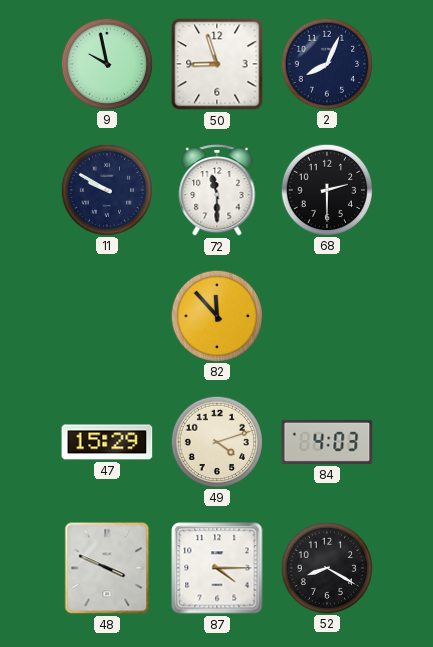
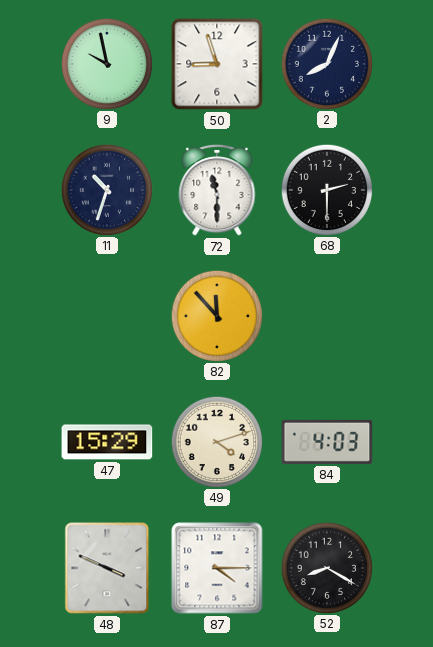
11: 9:50 -> 10:33
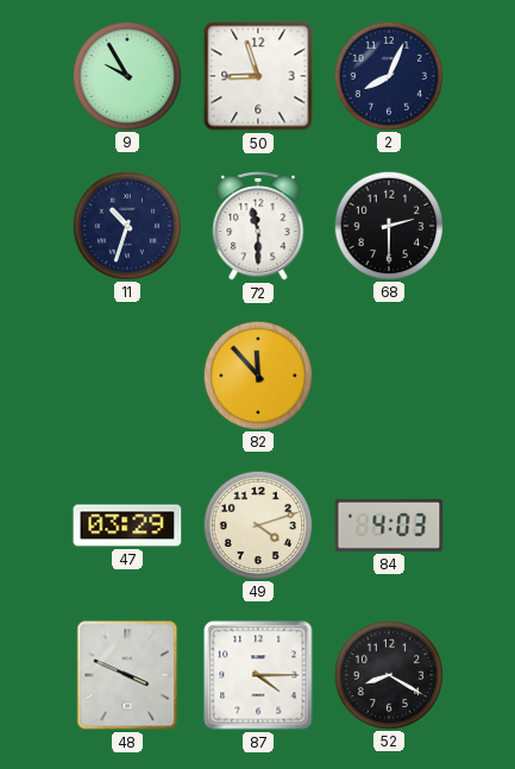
9: 9:58 -> 9:55
47: 15:29 -> 03:29
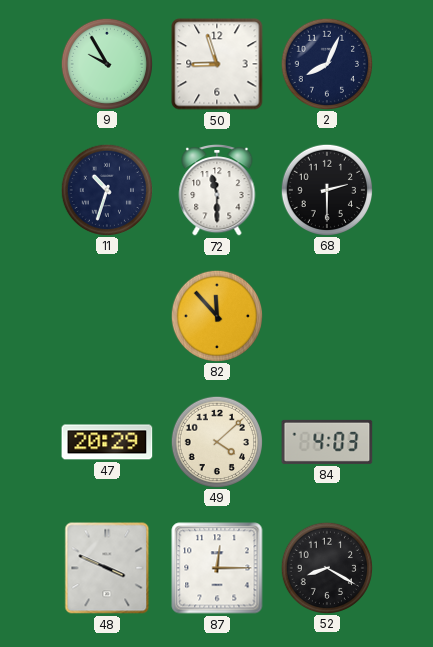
47: 03:29 -> 20:29
49: 4:12 -> 4:08
87: 4:15 -> 12:15
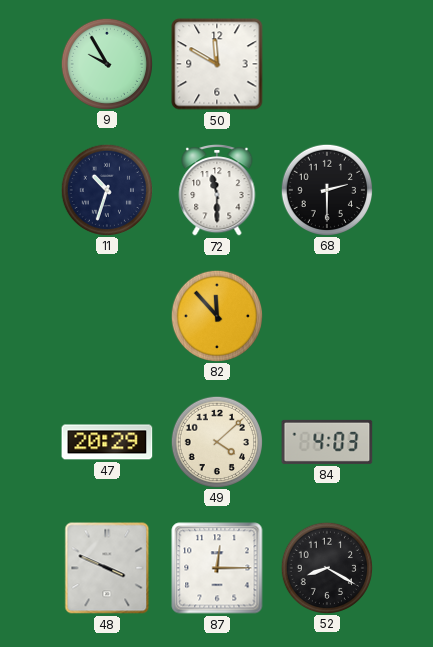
50: 8:57 -> 11:50
2: 8:04 -> none
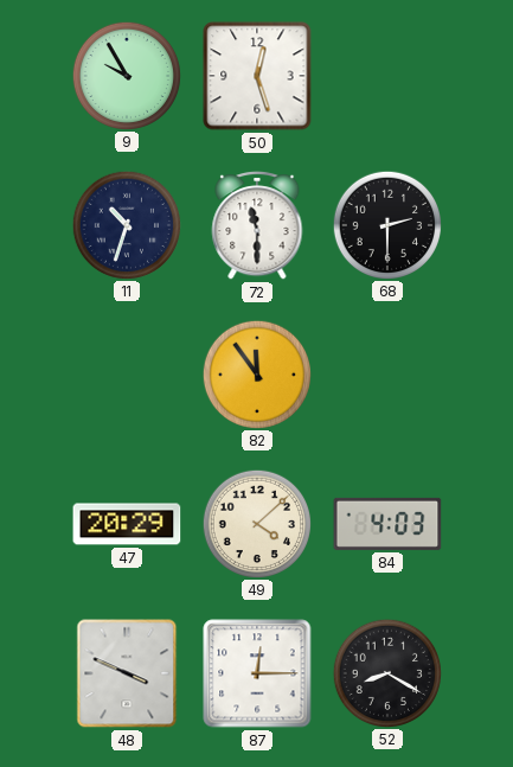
50: 11:50 -> 12:27
82: 11:53 -> 11:54
